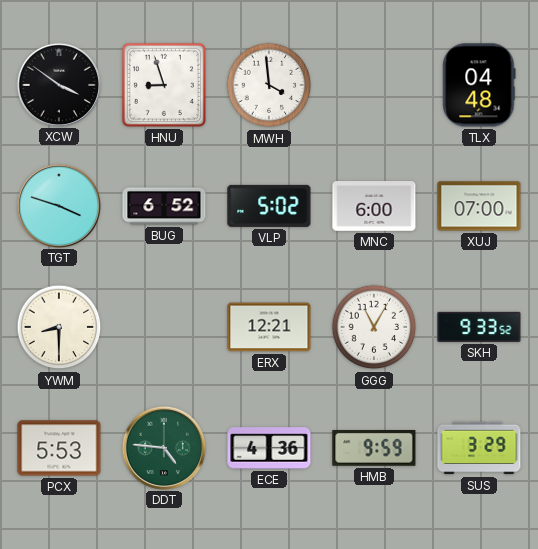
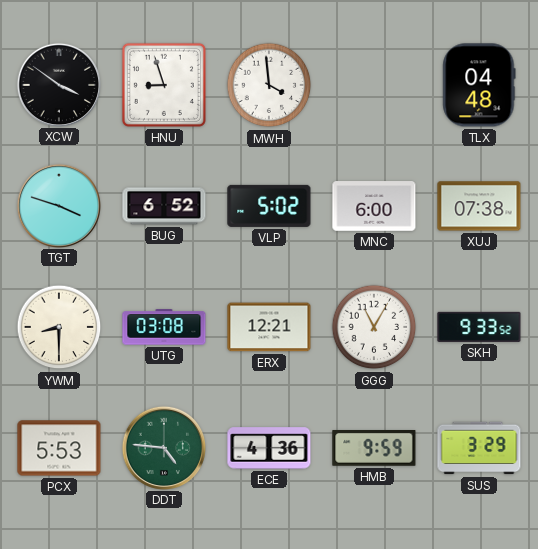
XUJ: 07:00 -> 07:38
UTG: none -> 03:08
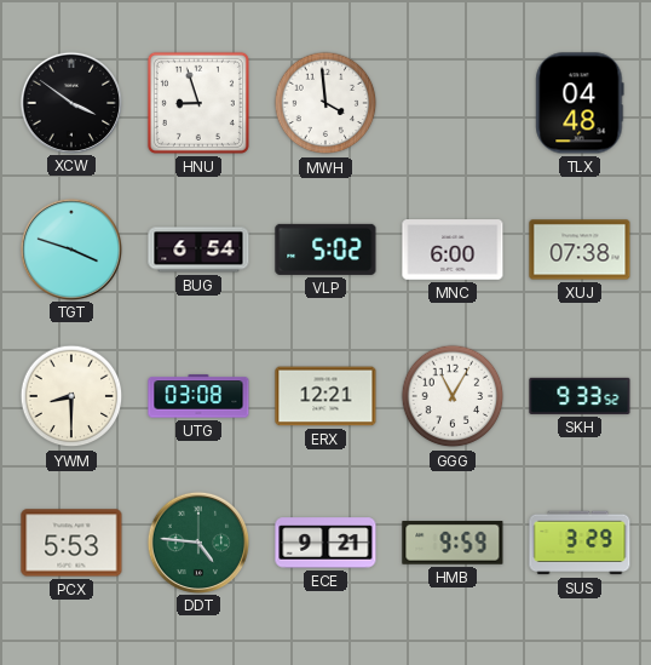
BUG: 6:52 -> 6:54
ECE: 4:36 -> 9:21
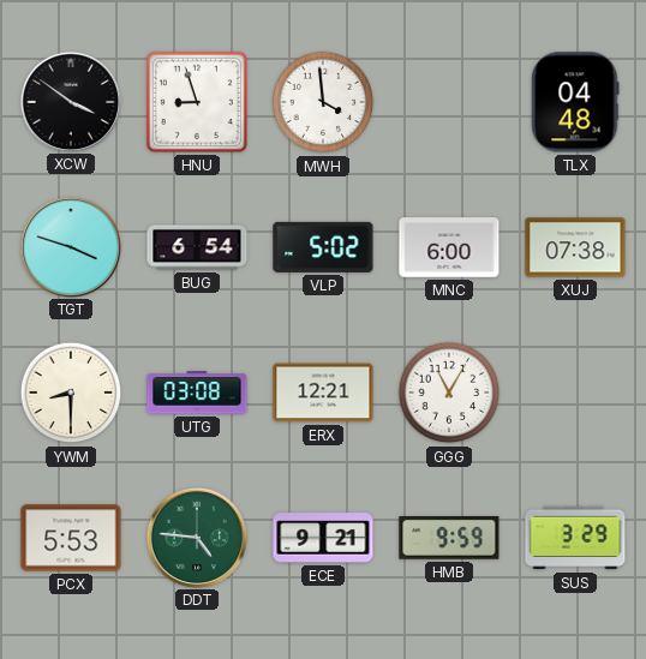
SKH: 9:33 -> none
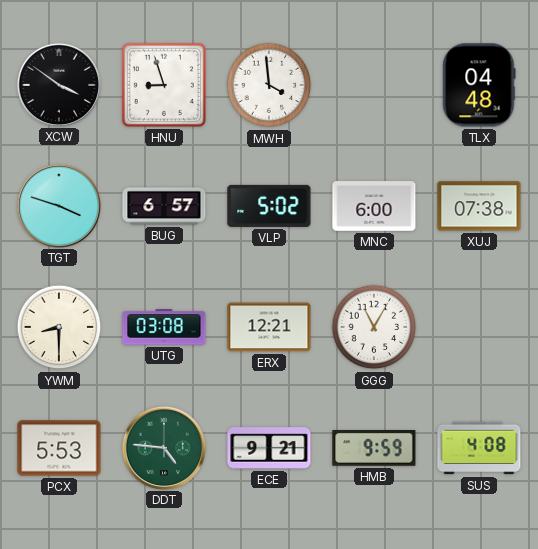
BUG: 6:54 -> 6:57
SUS: 3:29 -> 4:08
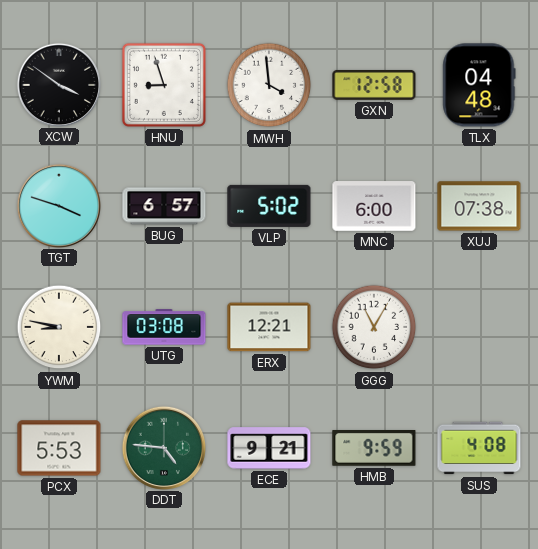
GXN: none -> 12:58
YWM: 8:30 -> 8:47
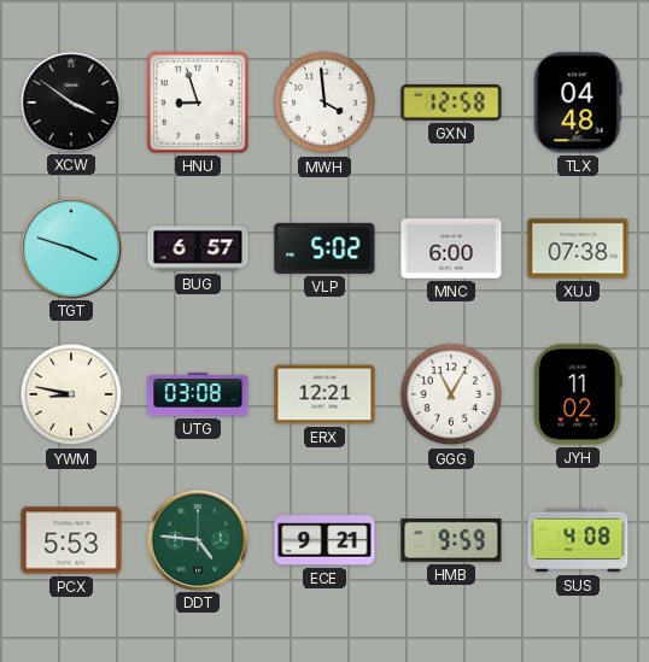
JYH: none -> 11:02
